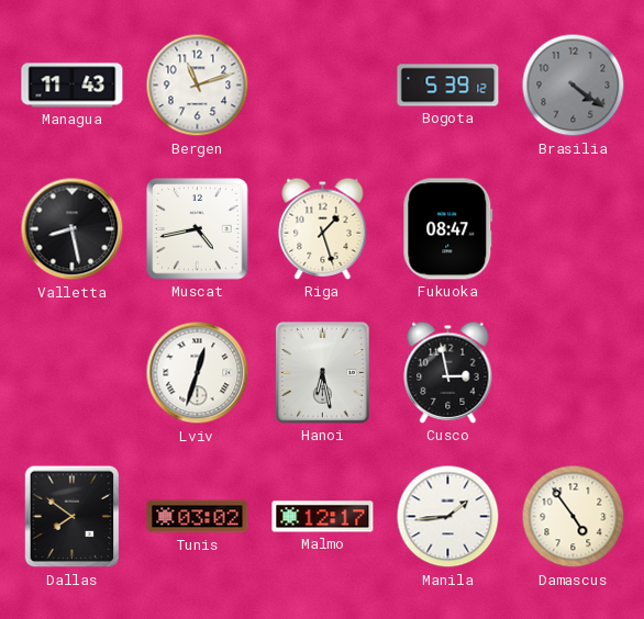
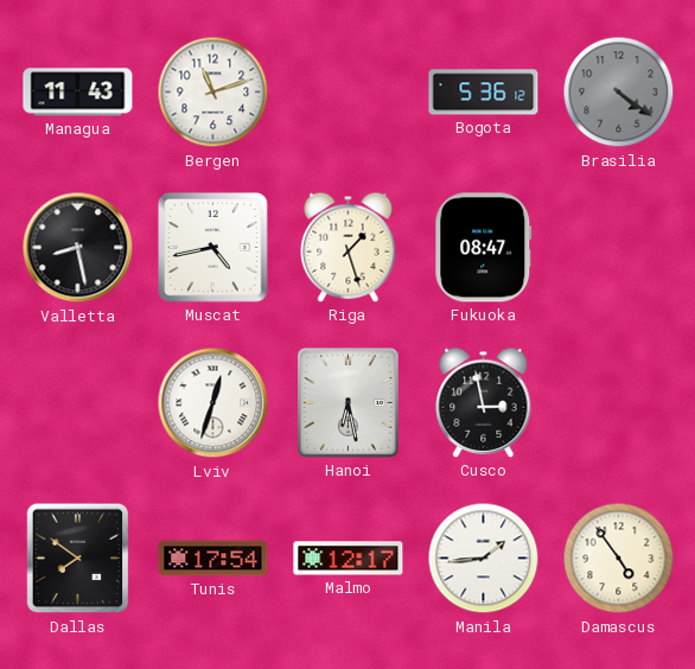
Bogota: 5:39 -> 5:36
Tunis: 03:02 -> 17:54
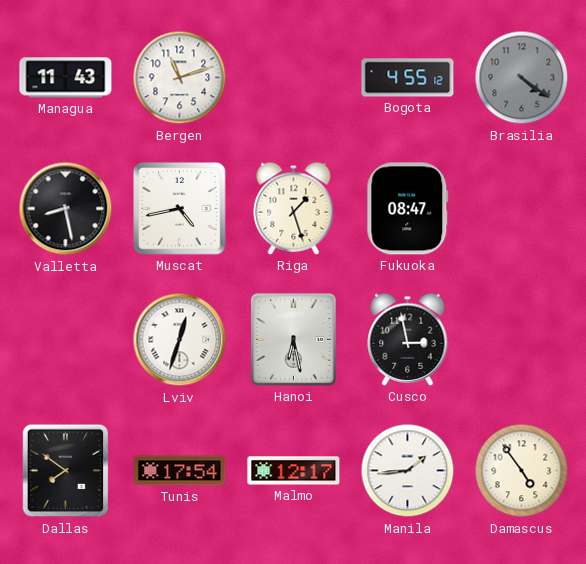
Bogota: 5:36 -> 4:55
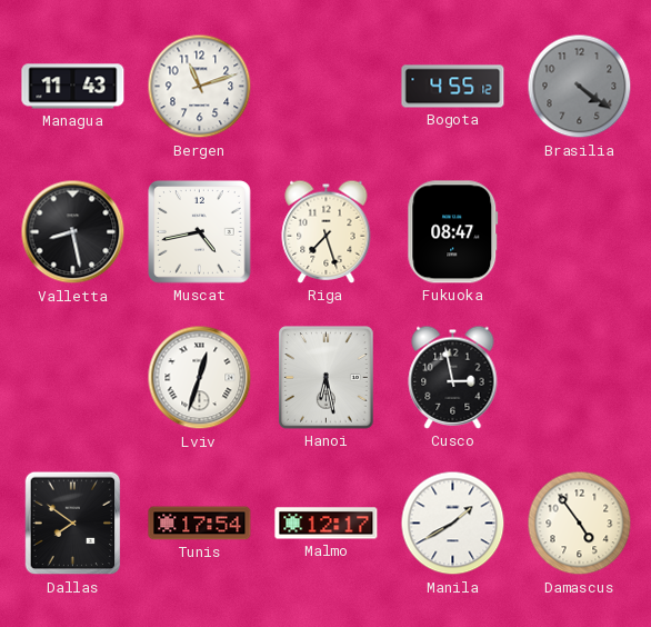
Riga: 1:27 -> 7:27
Manila: 1:44 -> 1:40
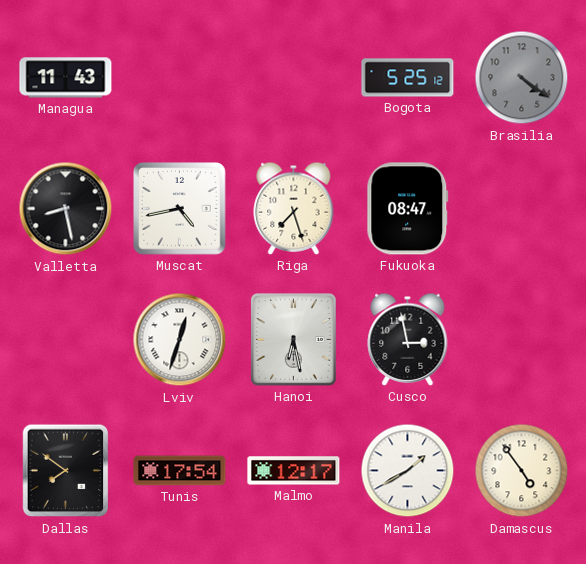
Bergen: 11:12 -> none
Bogota: 4:55 -> 5:25
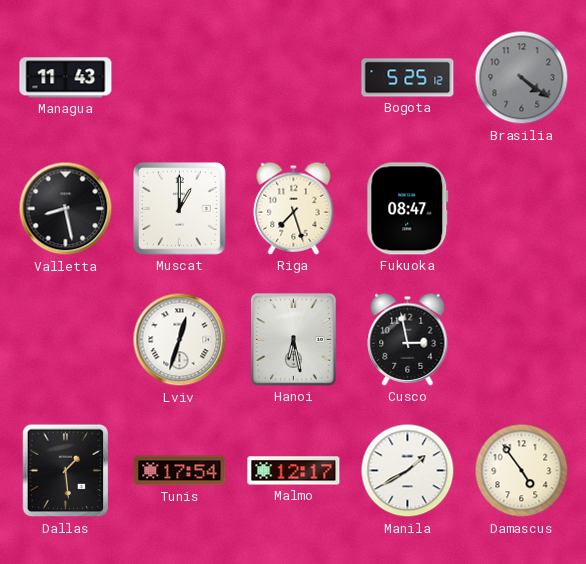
Muscat: 4:43 -> 1:00
Dallas: 7:51 -> 1:29
